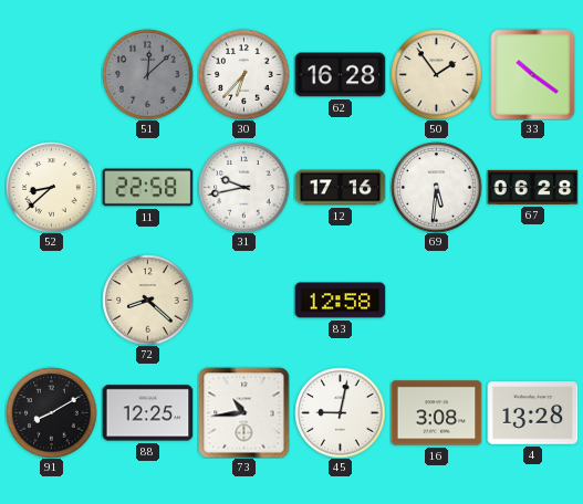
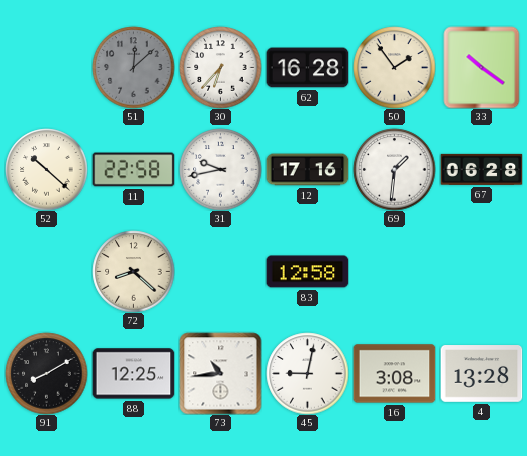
52: 8:38 -> 10:22
69: 5:31 -> 1:31
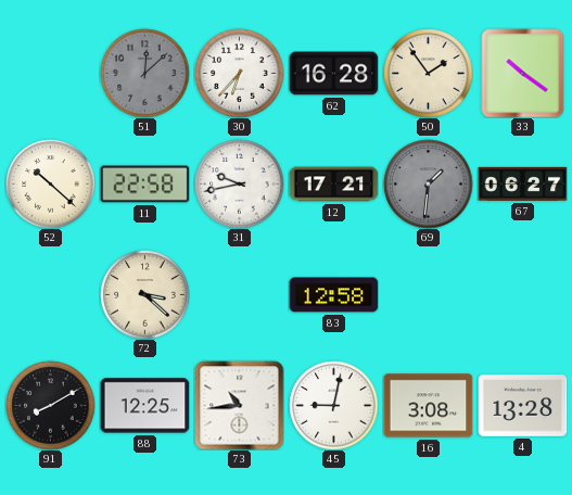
12: 17:16 -> 17:21
69 dial: white -> grey
67: 06:28 -> 06:27
72: 8:22 -> 3:22
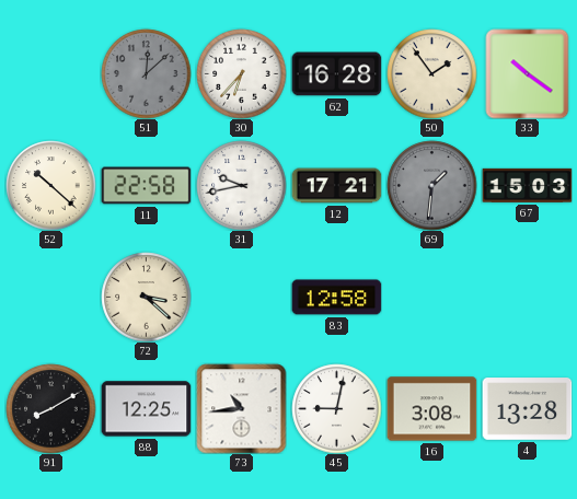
67: 06:27 -> 15:03
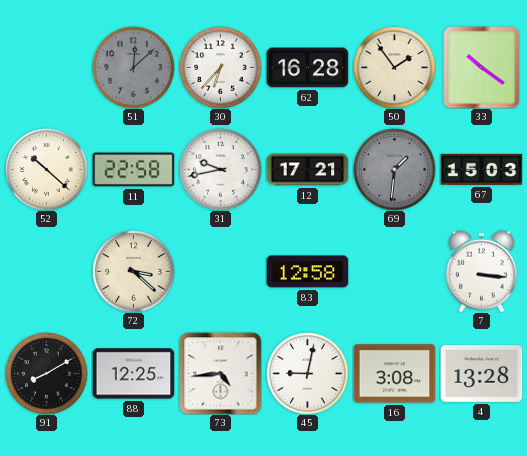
7: none -> 3:16
73: 10:44 -> 4:44
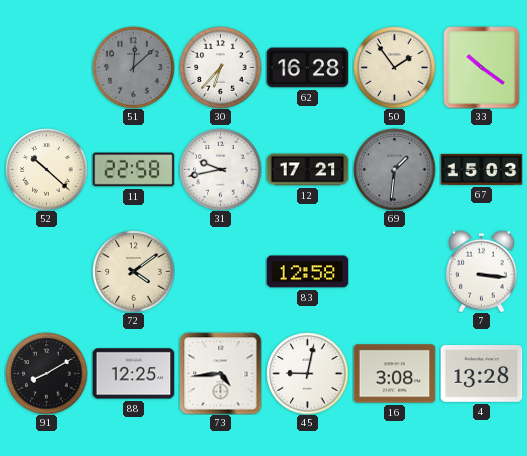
72: 3:22 -> 4:09
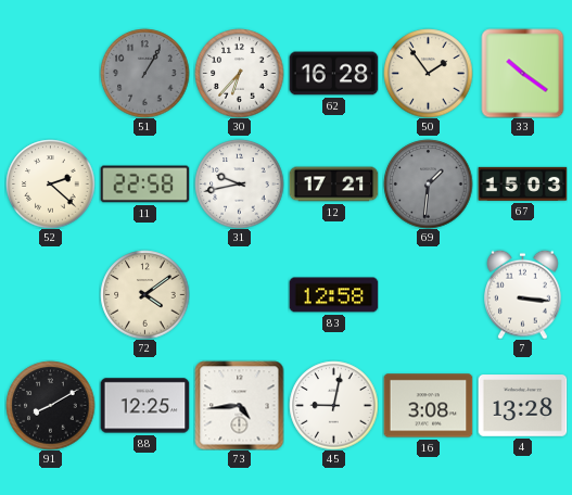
51: 12:08 -> 1:05
52: 10:22 -> 2:22
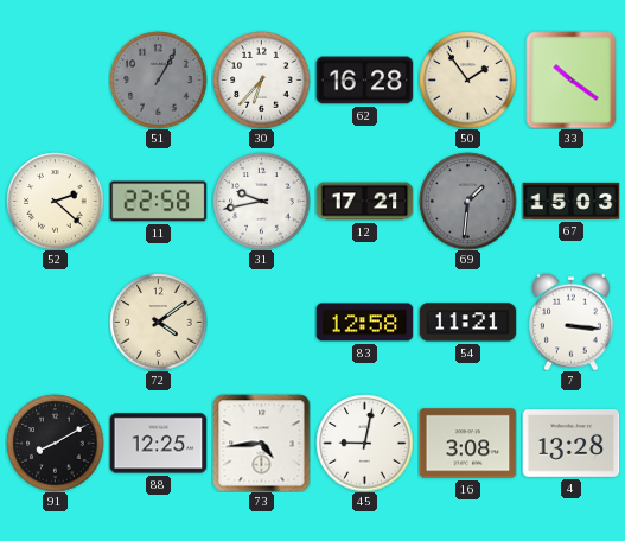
54: none -> 11:21
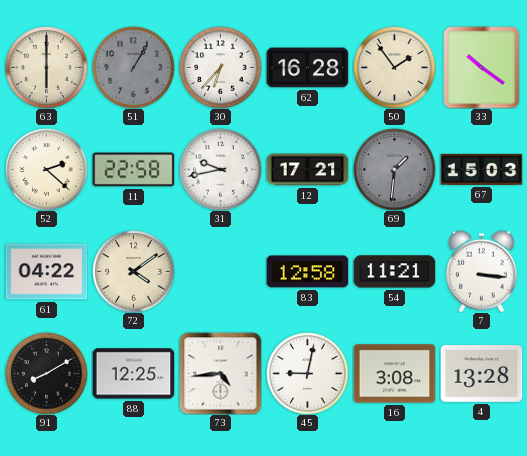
63: none -> 6:00
61: none -> 04:22
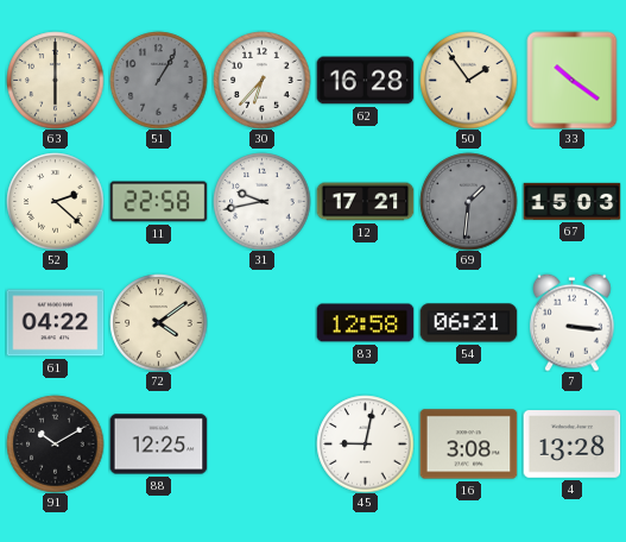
54: 11:21 -> 06:21
91: 8:10 -> 10:10
73: 4:44 -> none
